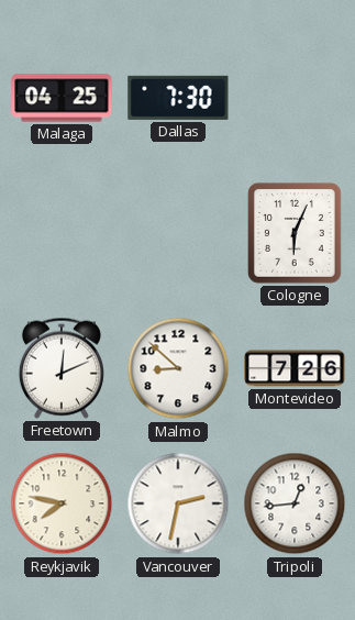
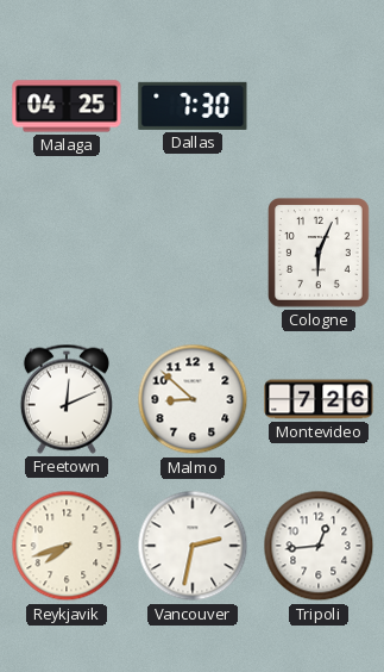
Reykjavik: 7:47 -> 7:42
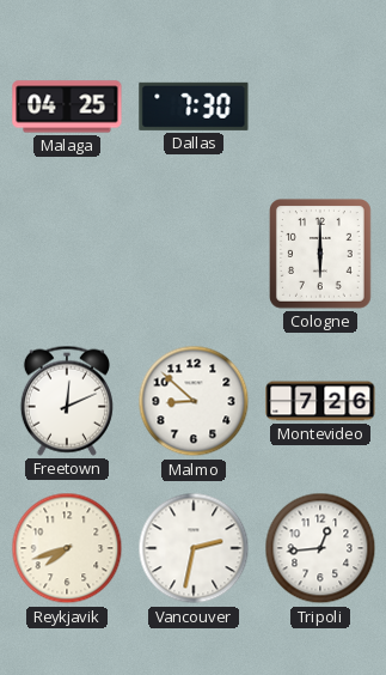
Cologne: 6:04 -> 6:00
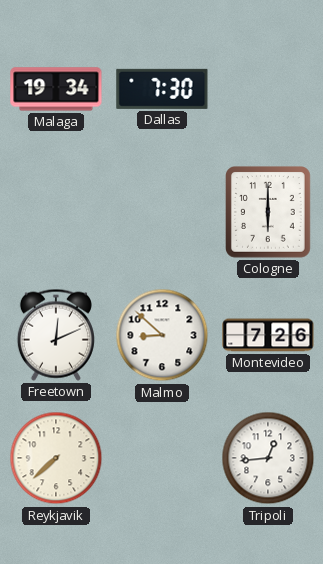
Malaga: 04:25 -> 19:34
Reykjavik: 7:42 -> 7:38
Vancouver: 2:32 -> none
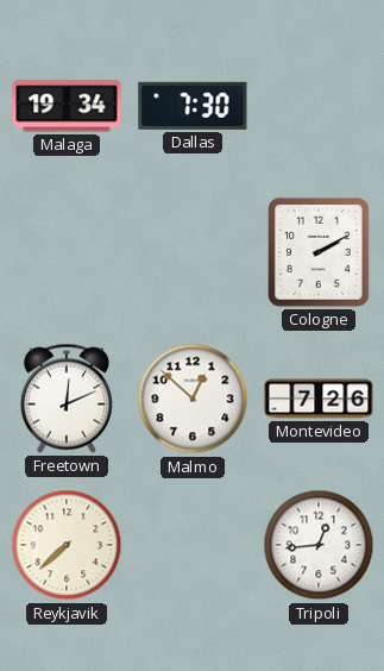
Cologne: 6:00 -> 2:10
Malmo: 8:52 -> 12:52
